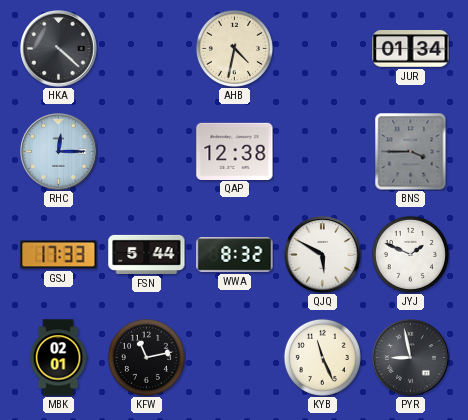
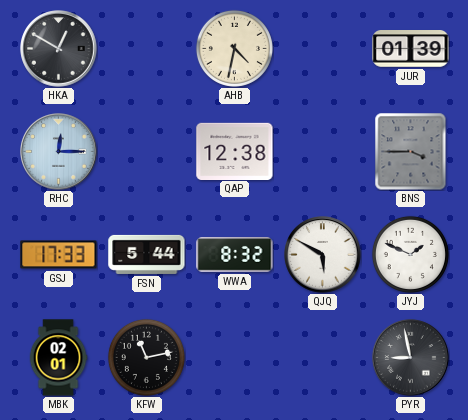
HKA: 4:22 -> 12:50
JUR: 01:34 -> 01:39
KYB: 11:26 -> none
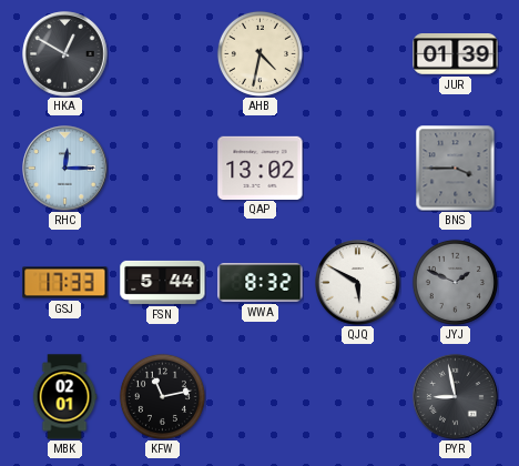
QAP: 12:38 -> 13:02
JYJ dial: white -> grey
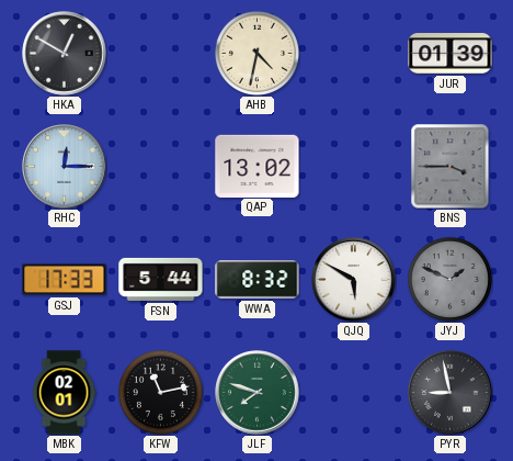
JLF: none -> 7:48
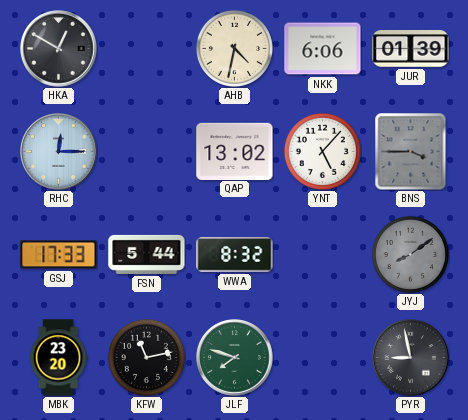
NKK: none -> 6:06
YNT: none -> 5:07
QJQ: 5:50 -> none
JYJ: 1:49 -> 8:09
MBK: 02:01 -> 23:20
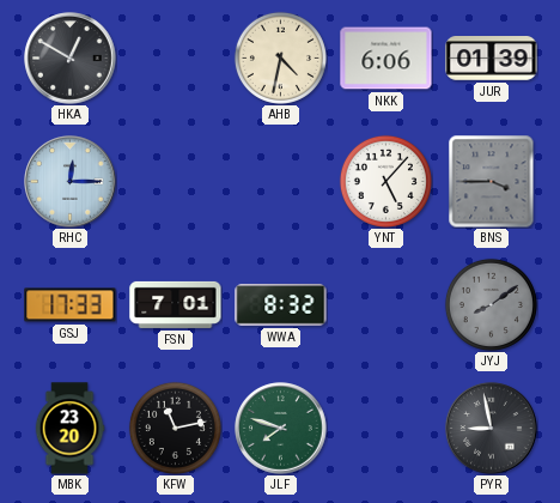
QAP: 13:02 -> none
FSN: 5:44 -> 7:01
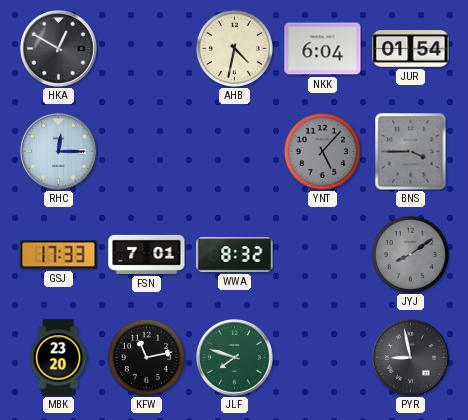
NKK: 6:06 -> 6:04
JUR: 01:39 -> 01:54
YNT dial: white -> grey
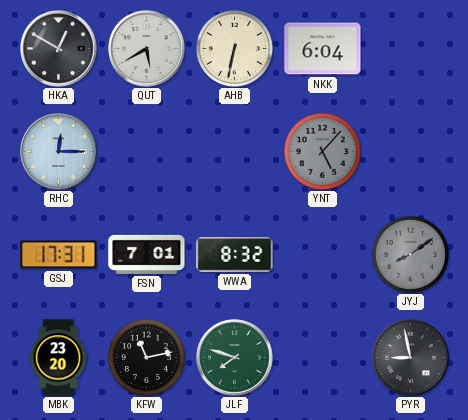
QUT: none -> 5:40
AHB: 4:32 -> 6:32
JUR: 01:54 -> none
BNS: 3:45 -> none
GSJ: 17:33 -> 17:31
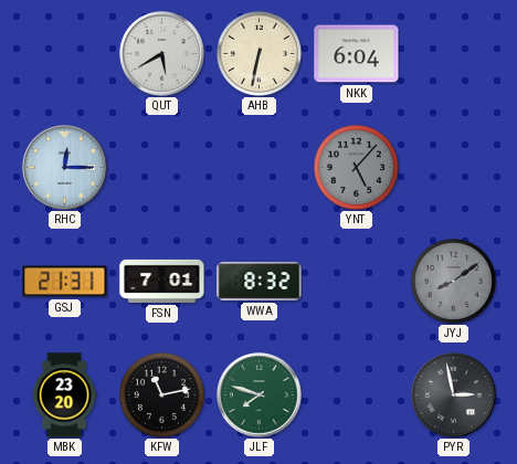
HKA: 12:50 -> none
GSJ: 17:31 -> 21:31
PYR: 8:58 -> 2:58
